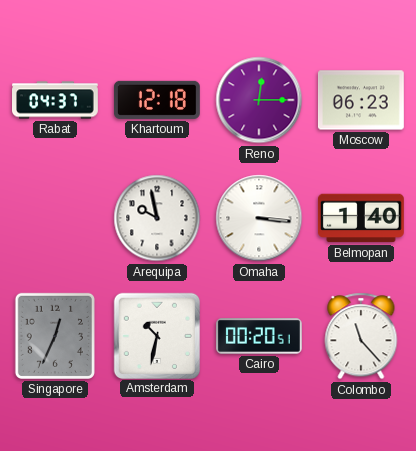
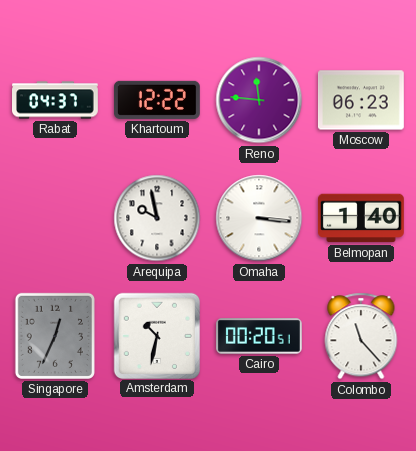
Khartoum: 12:18 -> 12:22
Reno: 12:15 -> 11:46
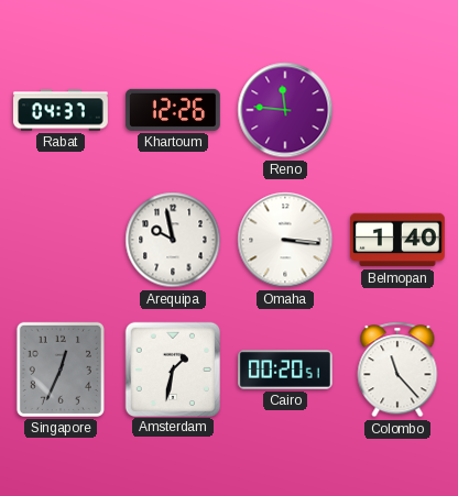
Khartoum: 12:22 -> 12:26
Moscow: 06:23 -> none
Amsterdam: 10:32 -> 1:32
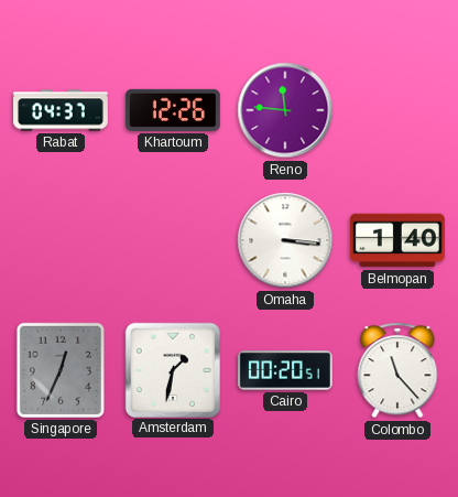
Arequipa: 9:58 -> none
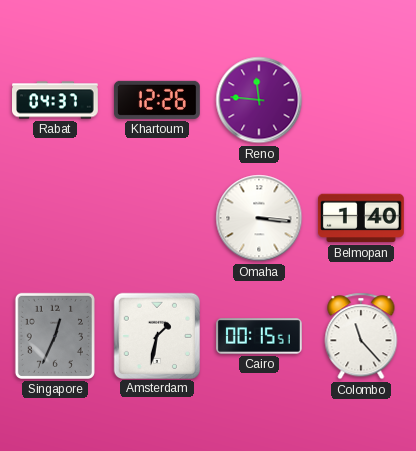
Cairo: 00:20 -> 00:15
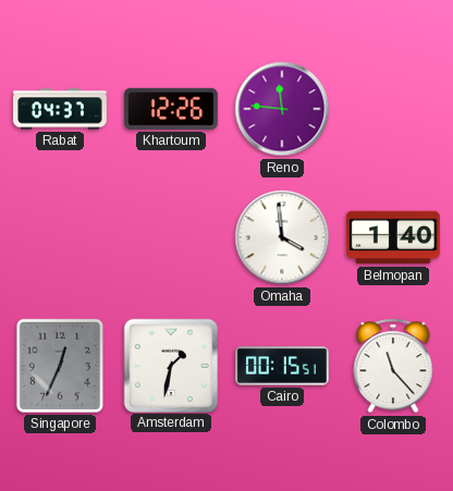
Omaha: 3:16 -> 3:59
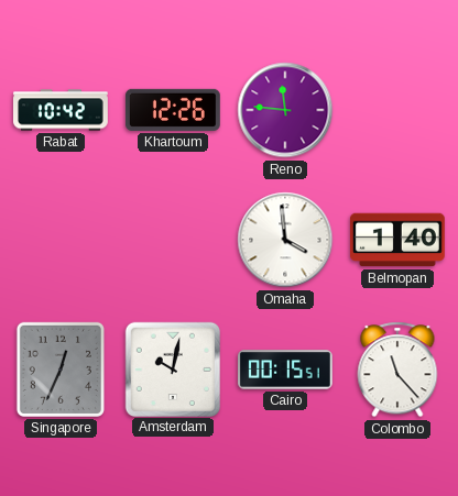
Rabat: 04:37 -> 10:42
Amsterdam: 1:32 -> 10:02
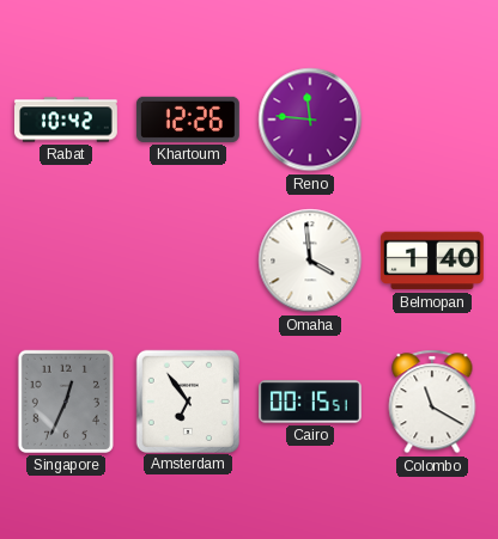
Amsterdam: 10:02 -> 6:54
Colombo: 11:23 -> 11:20
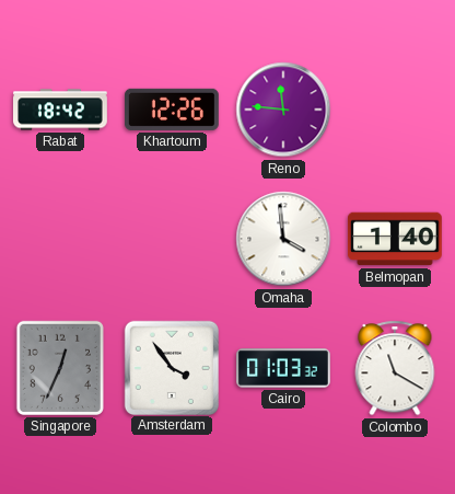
Rabat: 10:42 -> 18:42
Amsterdam: 6:54 -> 3:54
Cairo: 00:15 -> 01:03
